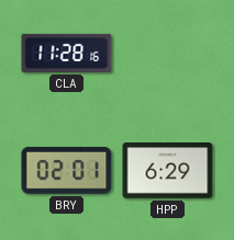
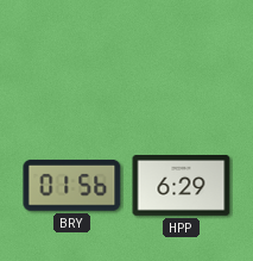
CLA: 11:28 -> none
BRY: 02:01 -> 01:56
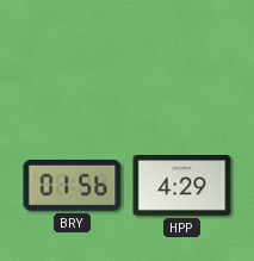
HPP: 6:29 -> 4:29
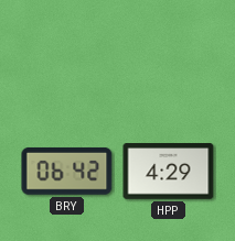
BRY: 01:56 -> 06:42
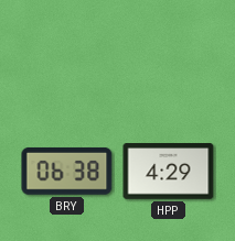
BRY: 06:42 -> 06:38
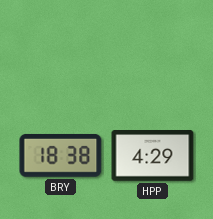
BRY: 06:38 -> 18:38
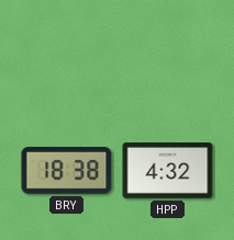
HPP: 4:29 -> 4:32
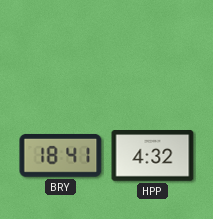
BRY: 18:38 -> 18:41
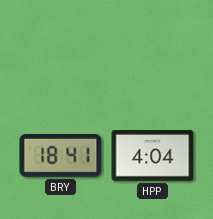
HPP: 4:32 -> 4:04
